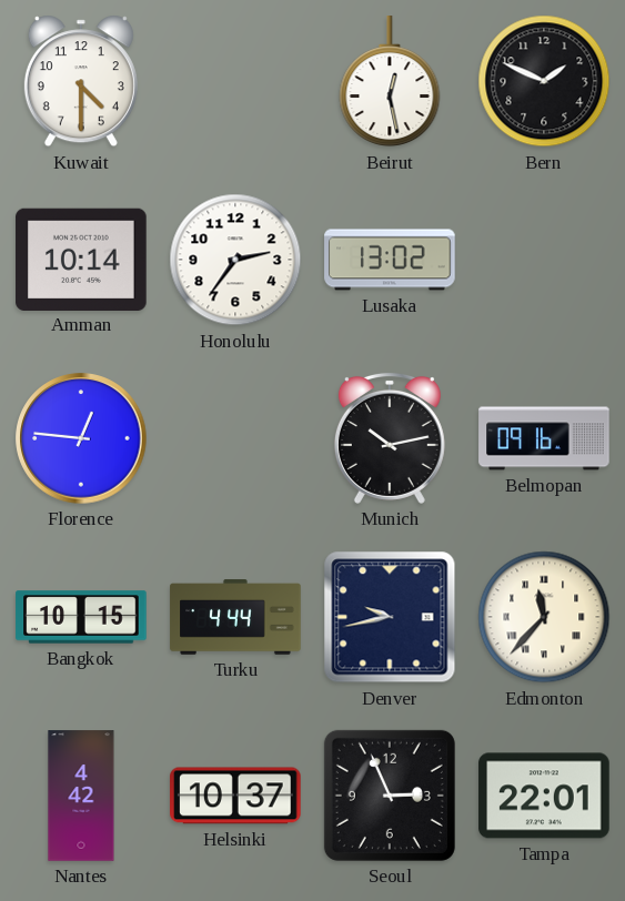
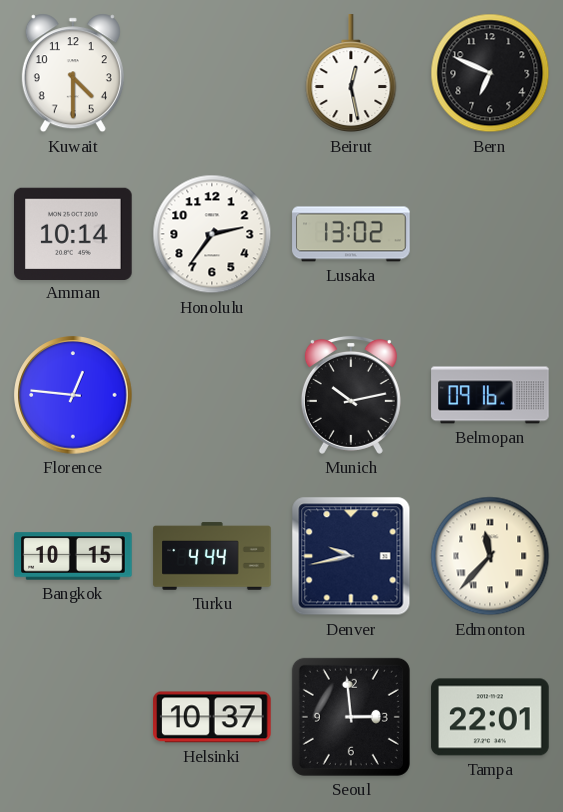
Bern: 1:49 -> 6:49
Nantes: 4:42 -> none
Seoul: 2:56 -> 2:59
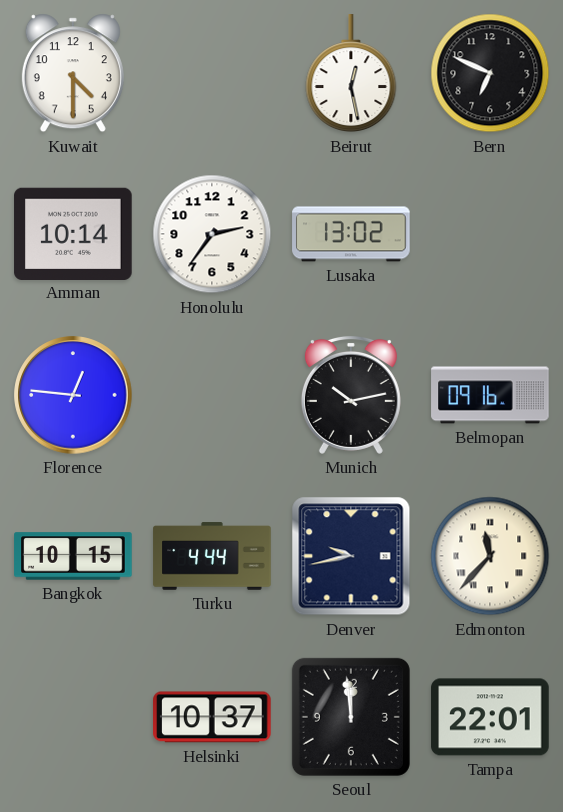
Seoul: 2:59 -> 11:59
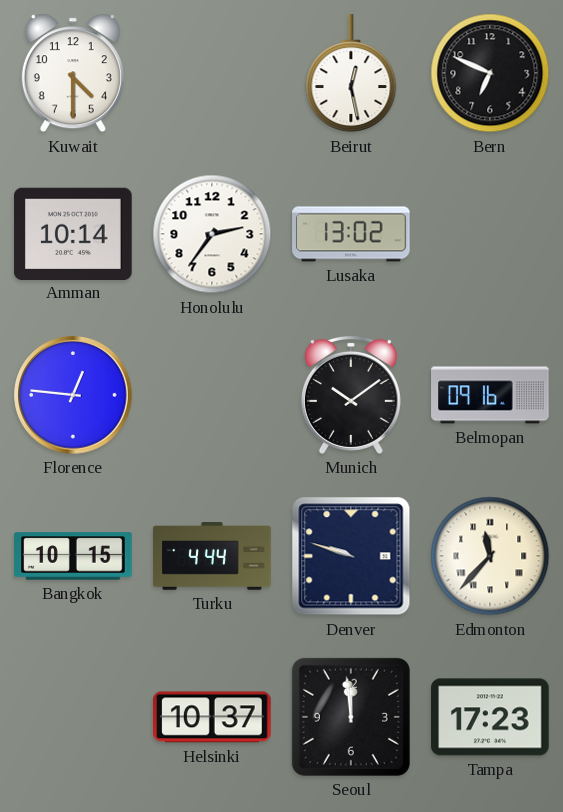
Munich: 10:13 -> 10:09
Denver: 9:43 -> 9:48
Tampa: 22:01 -> 17:23
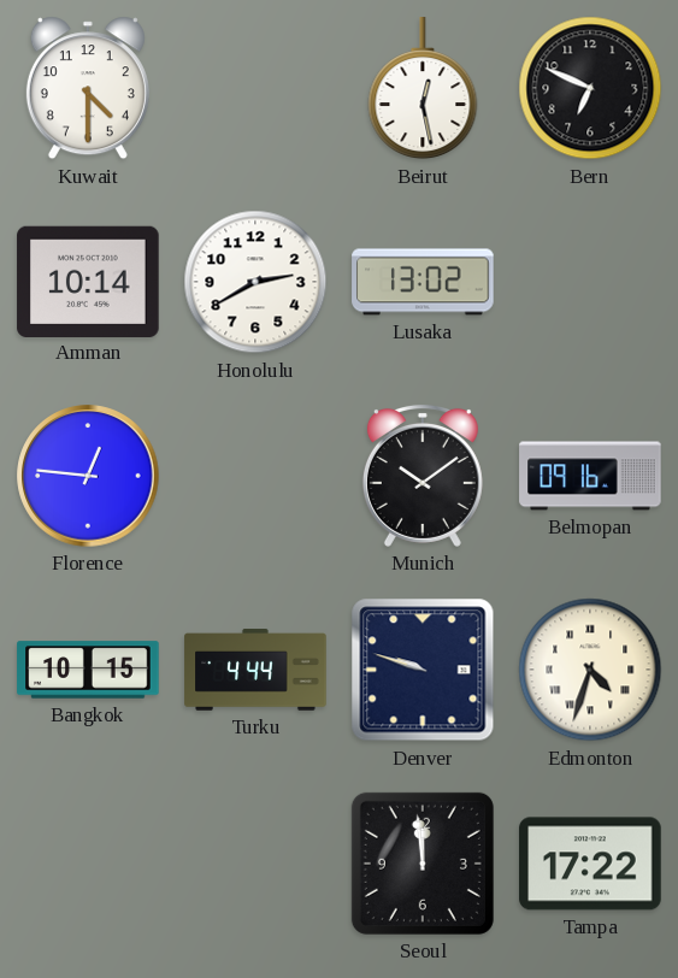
Honolulu: 2:36 -> 2:40
Edmonton: 11:37 -> 4:33
Helsinki: 10:37 -> none
Tampa: 17:23 -> 17:22
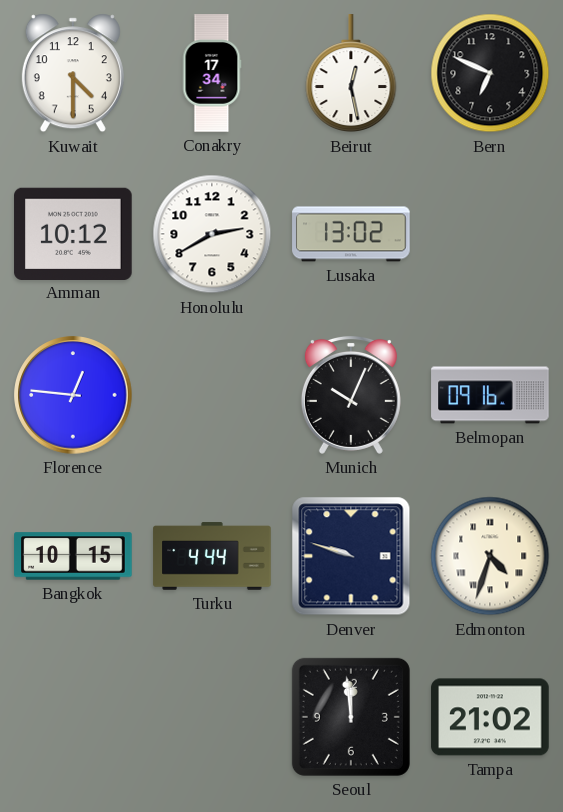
Conakry: none -> 17:34
Amman: 10:14 -> 10:12
Munich: 10:09 -> 10:04
Tampa: 17:22 -> 21:02
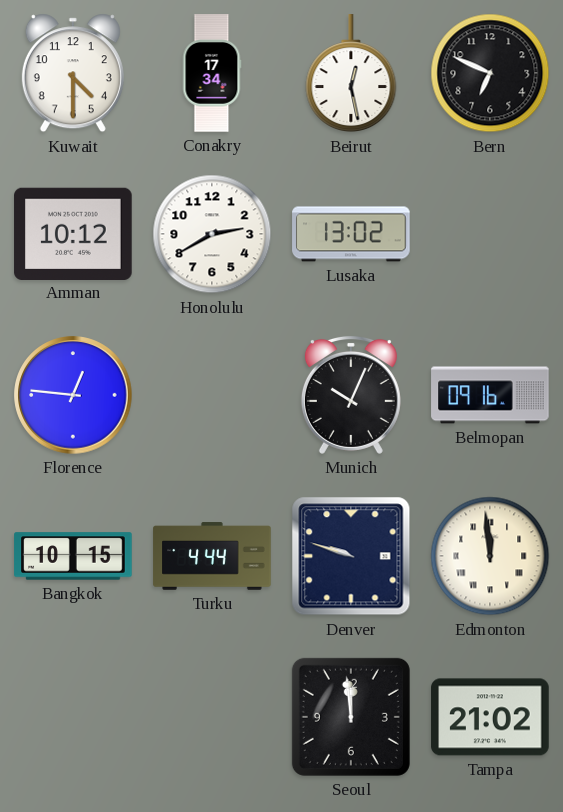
Edmonton: 4:33 -> 11:59
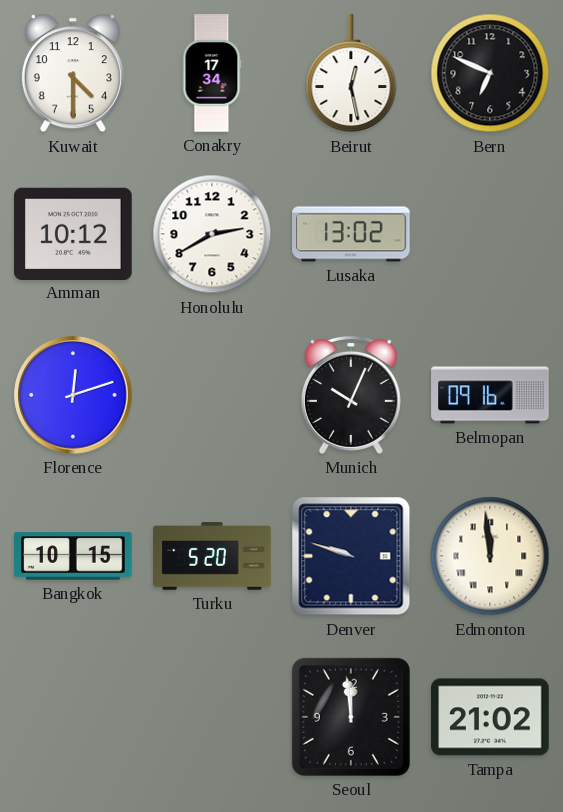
Florence: 12:46 -> 12:12
Turku: 4:44 -> 5:20
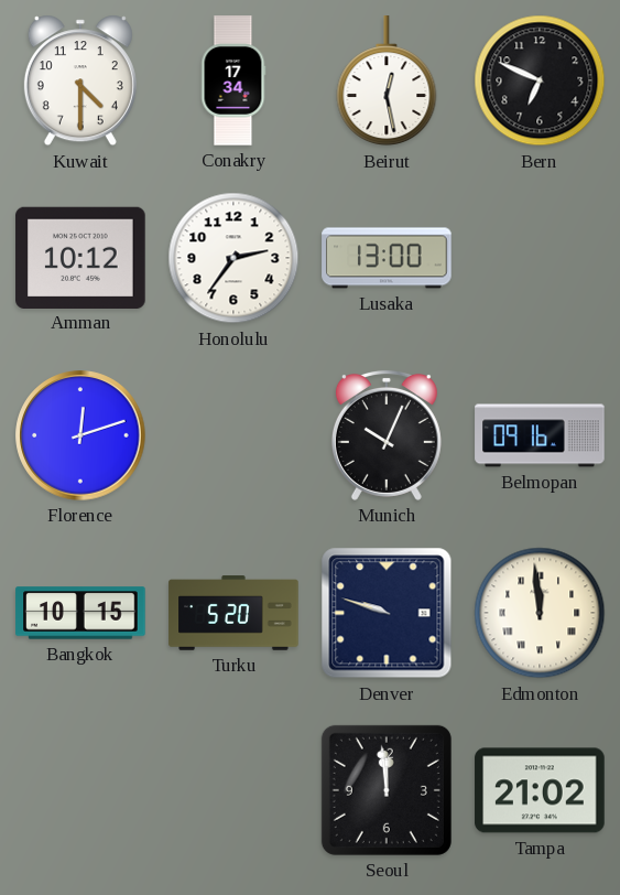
Honolulu: 2:40 -> 2:36
Lusaka: 13:02 -> 13:00
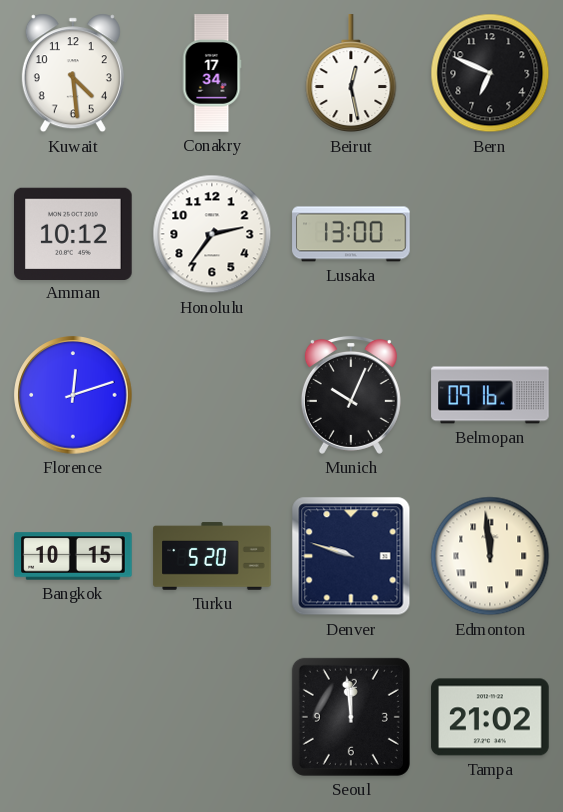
Kuwait: 4:30 -> 4:29
